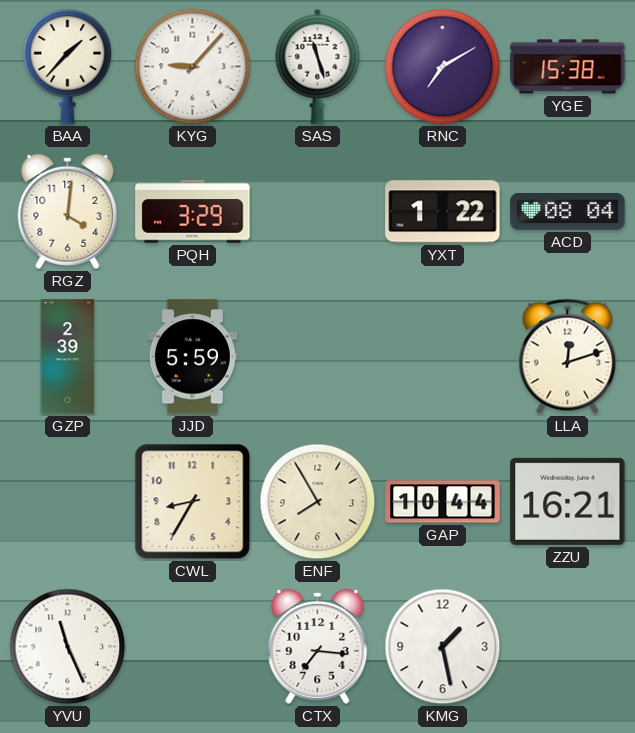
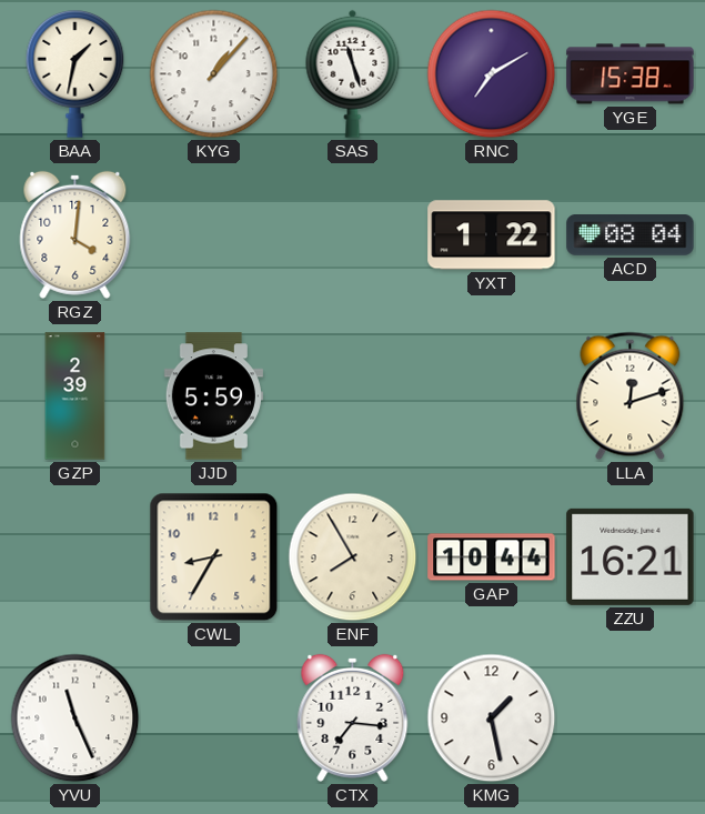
BAA: 1:37 -> 1:32
KYG: 9:07 -> 1:07
PQH: 3:29 -> none
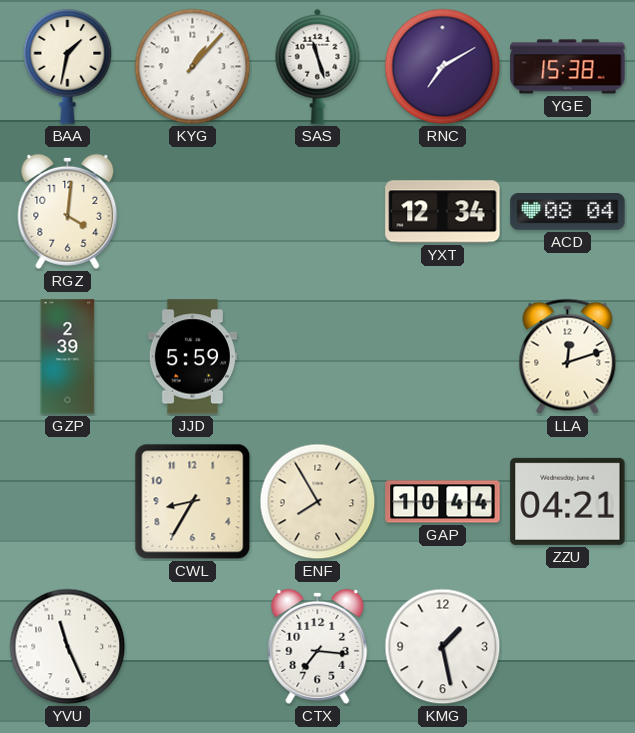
YXT: 1:22 -> 12:34
ZZU: 16:21 -> 04:21
